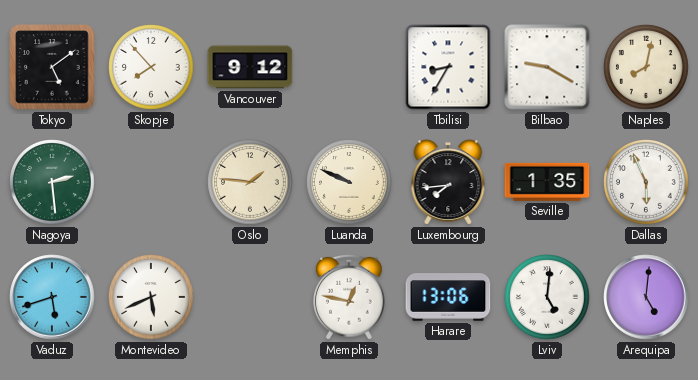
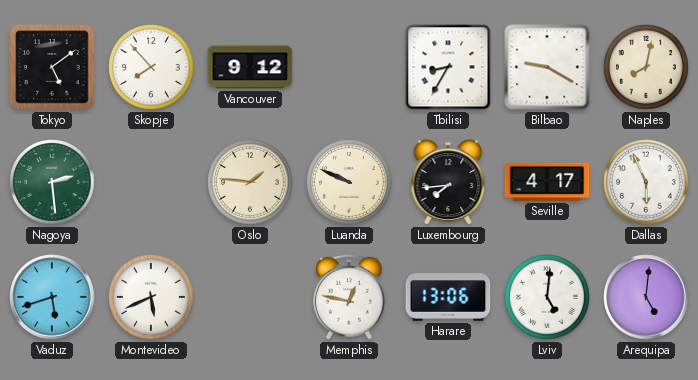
Seville: 1:35 -> 4:17
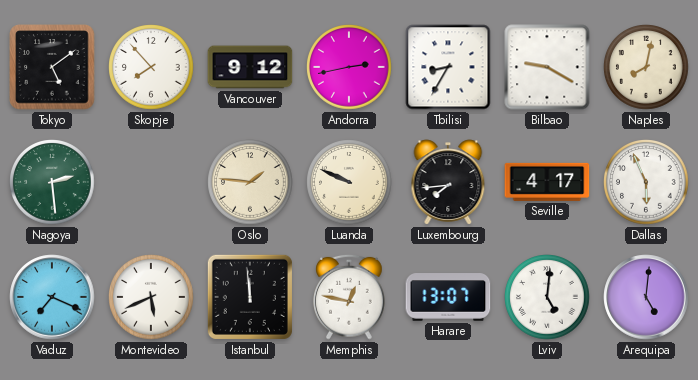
Andorra: none -> 2:43
Vaduz: 5:42 -> 7:19
Istanbul: none -> 11:59
Harare: 13:06 -> 13:07
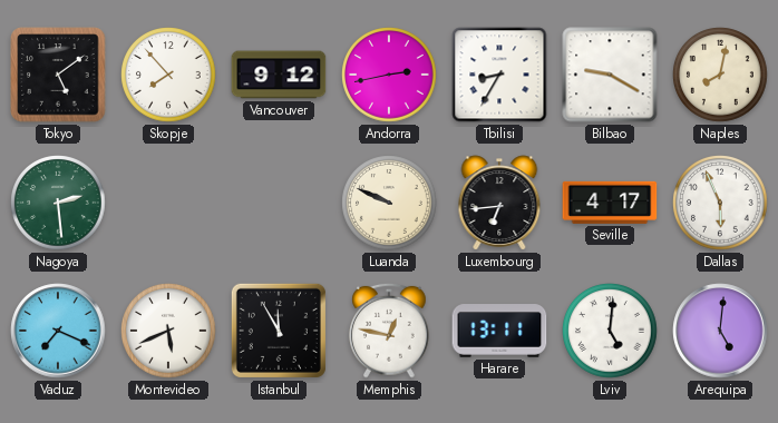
Oslo: 1:46 -> none
Luxembourg: 7:44 -> 6:44
Istanbul: 11:59 -> 11:55
Harare: 13:07 -> 13:11
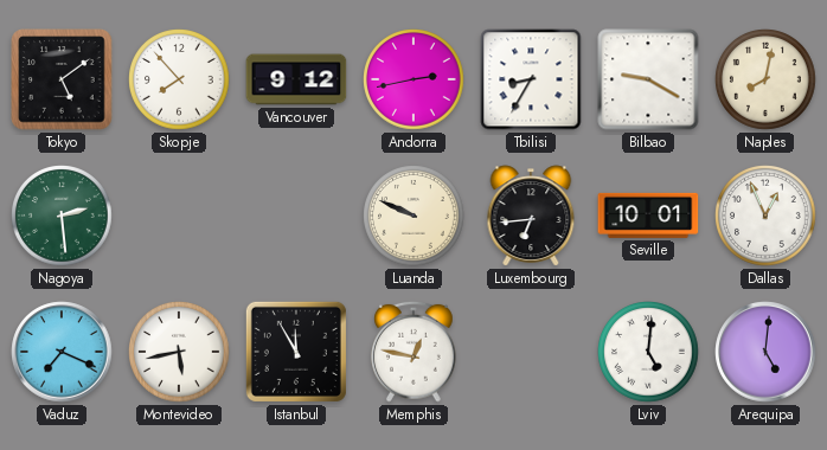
Seville: 4:17 -> 10:01
Dallas: 5:56 -> 12:56
Montevideo: 5:41 -> 5:43
Harare: 13:11 -> none
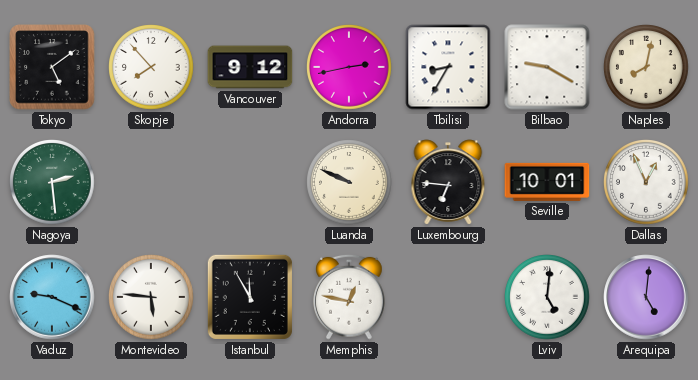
Luxembourg: 6:44 -> 6:46
Vaduz: 7:19 -> 9:19
Montevideo: 5:43 -> 5:46
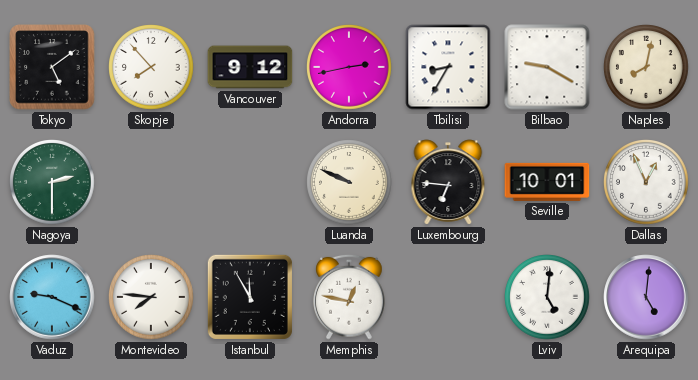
Nagoya: 2:29 -> 2:30
Montevideo: 5:46 -> 7:46
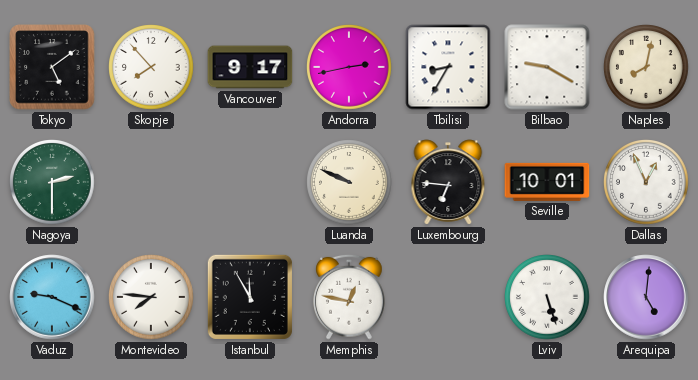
Vancouver: 9:12 -> 9:17
Lviv: 5:01 -> 5:27
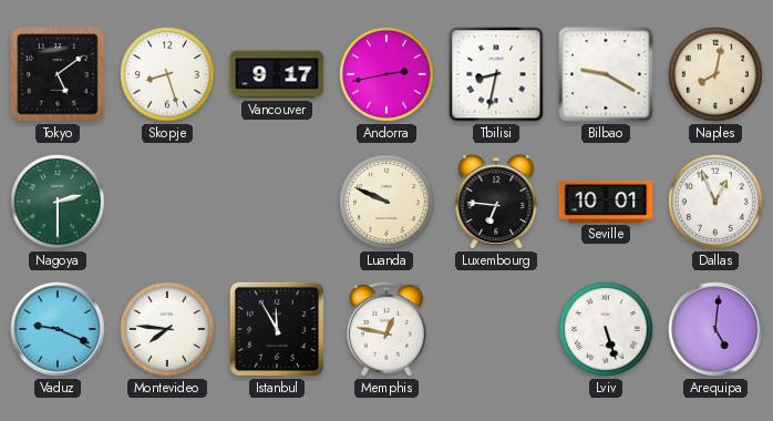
Skopje: 7:53 -> 8:27
Tbilisi: 8:35 -> 8:32
